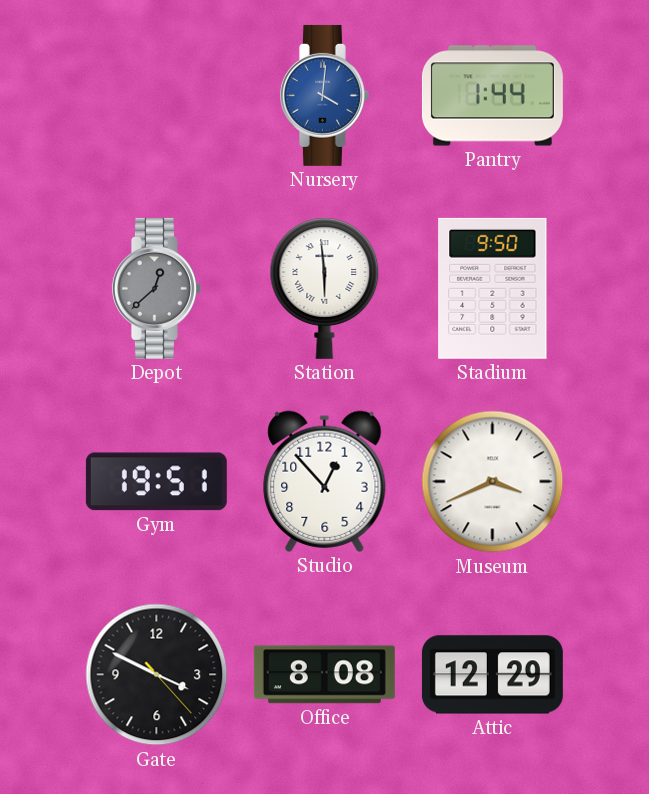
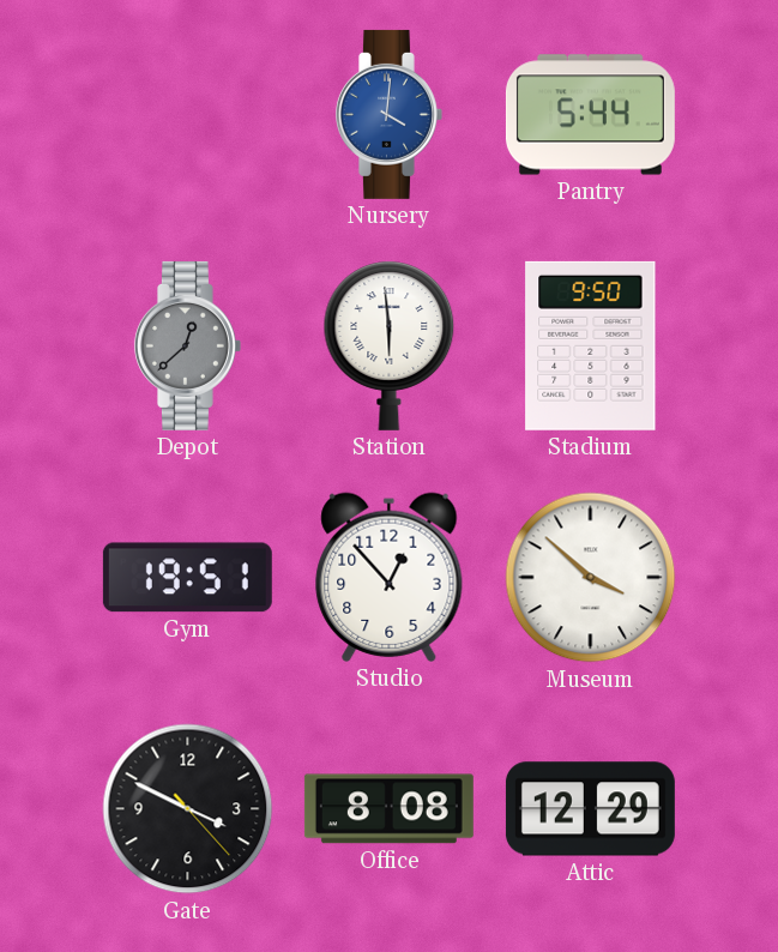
Pantry: 1:44 -> 5:44
Museum: 3:41 -> 3:52
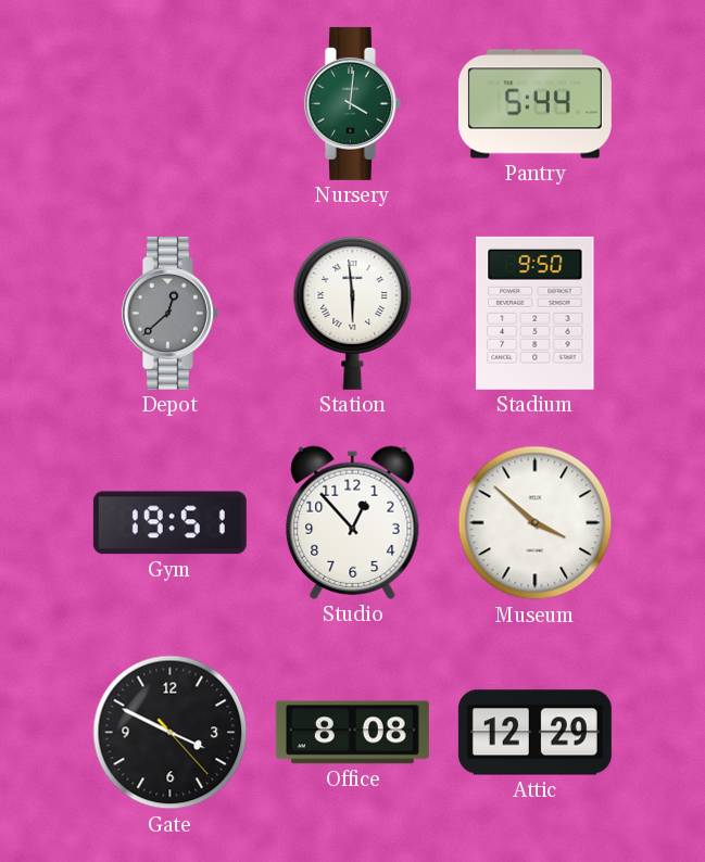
Nursery dial: blue -> green
